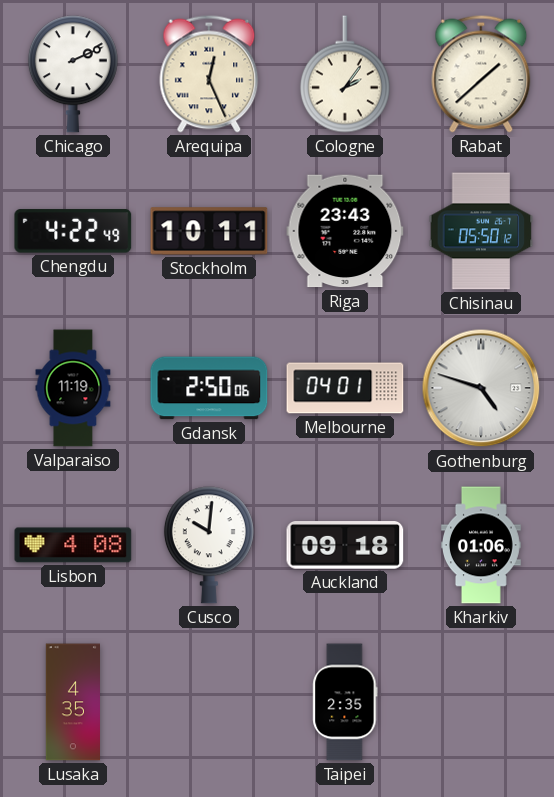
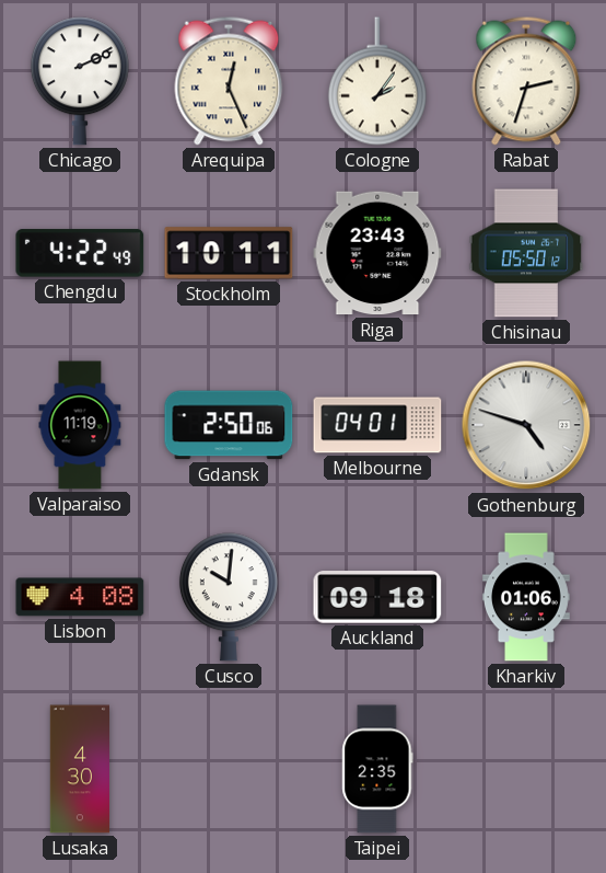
Rabat: 1:38 -> 2:33
Lusaka: 4:35 -> 4:30
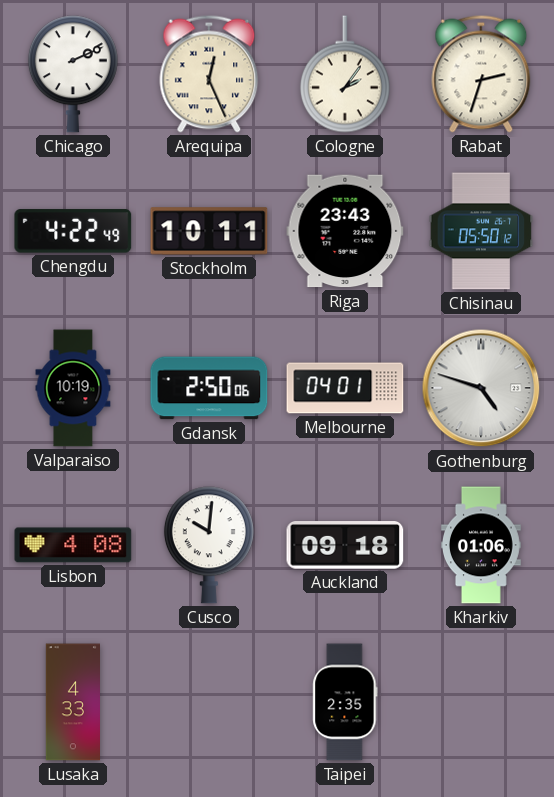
Valparaiso: 11:19 -> 10:19
Lusaka: 4:30 -> 4:33
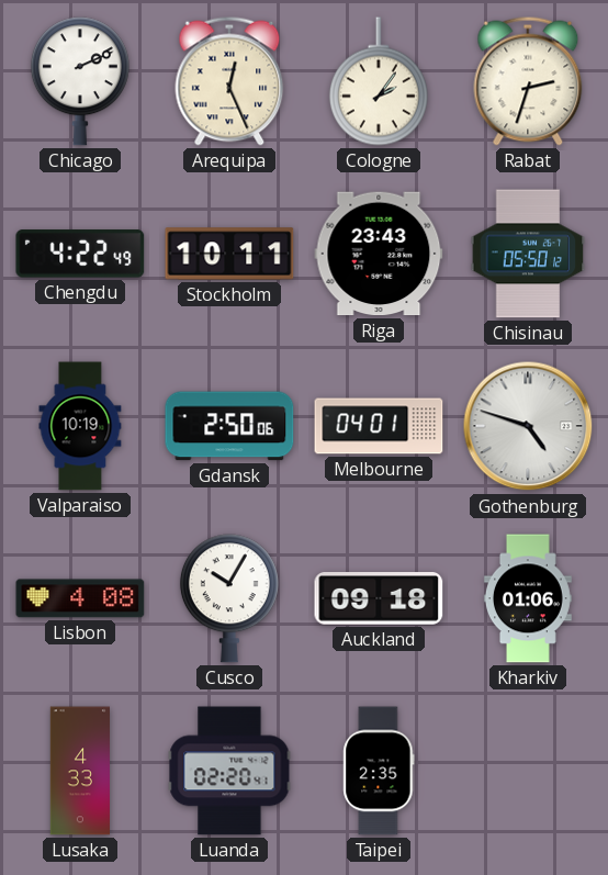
Cusco: 10:01 -> 10:05
Luanda: none -> 02:20
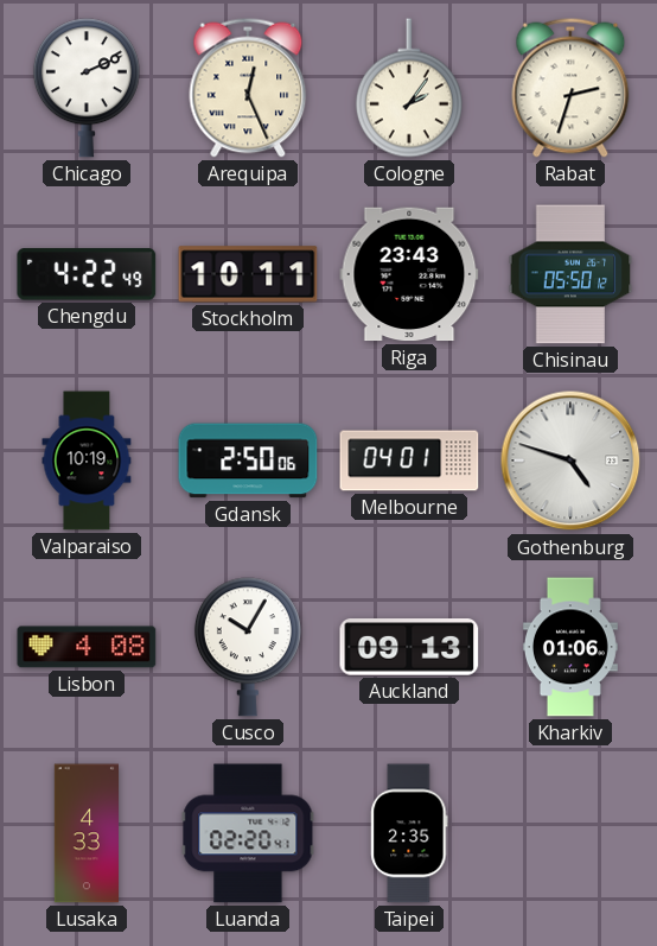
Auckland: 09:18 -> 09:13
